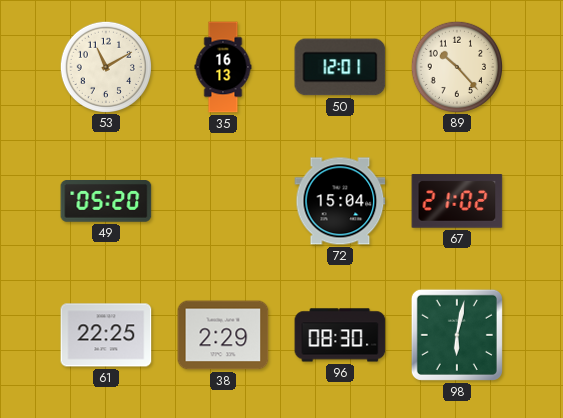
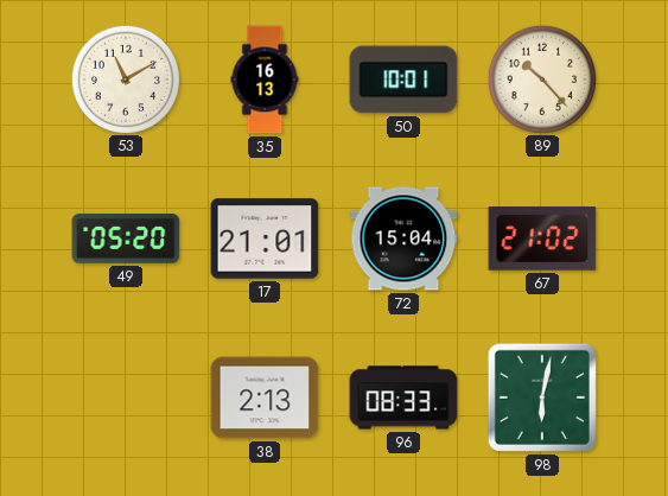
50: 12:01 -> 10:01
17: none -> 21:01
61: 22:25 -> none
38: 2:29 -> 2:13
96: 08:30 -> 08:33
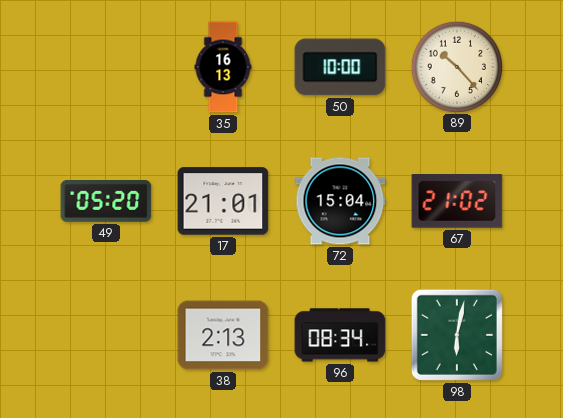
53: 11:10 -> none
50: 10:01 -> 10:00
96: 08:33 -> 08:34
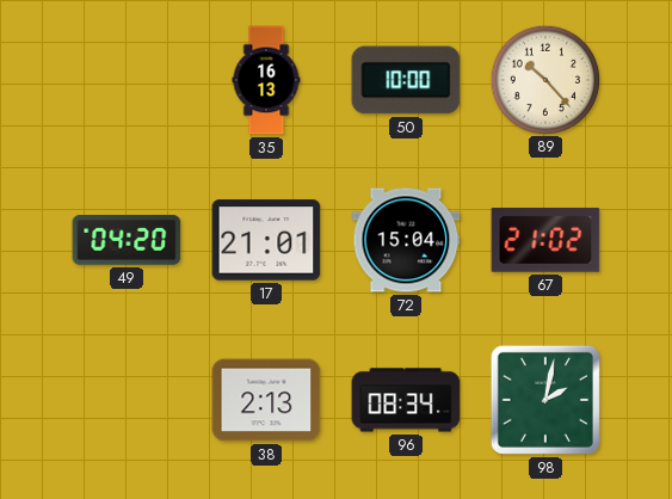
49: 05:20 -> 04:20
98: 6:02 -> 2:02
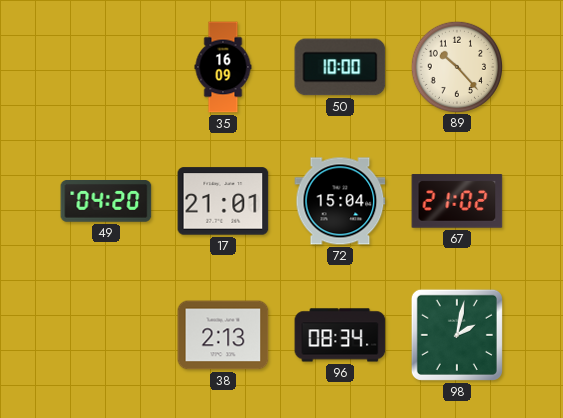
35: 16:13 -> 16:09
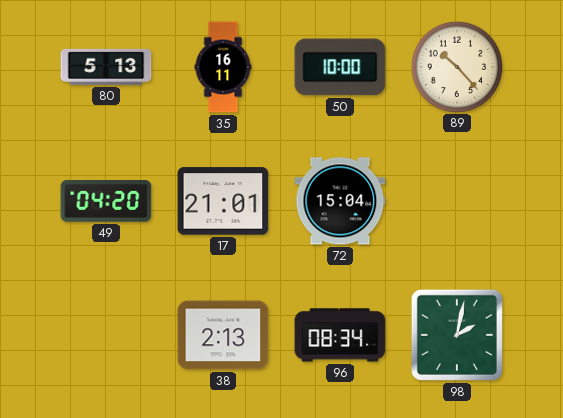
80: none -> 5:13
35: 16:09 -> 16:11
67: 21:02 -> none
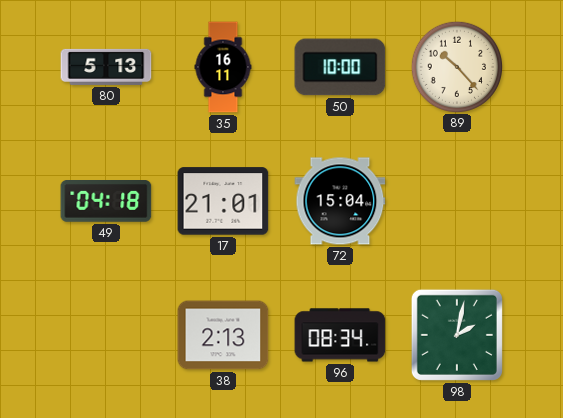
49: 04:20 -> 04:18
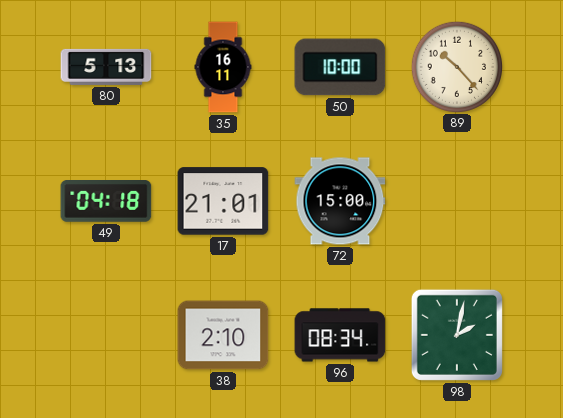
72: 15:04 -> 15:00
38: 2:13 -> 2:10
